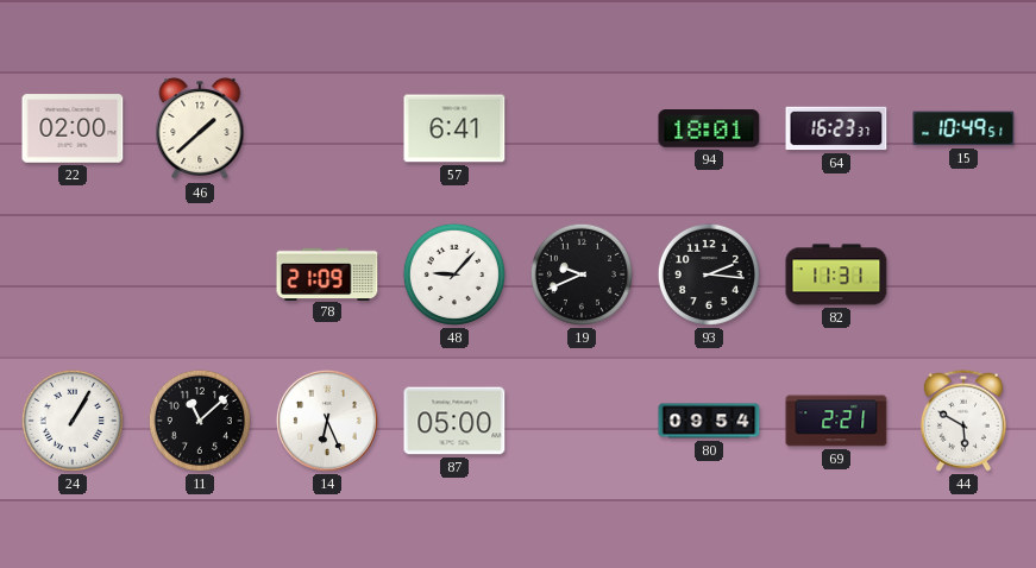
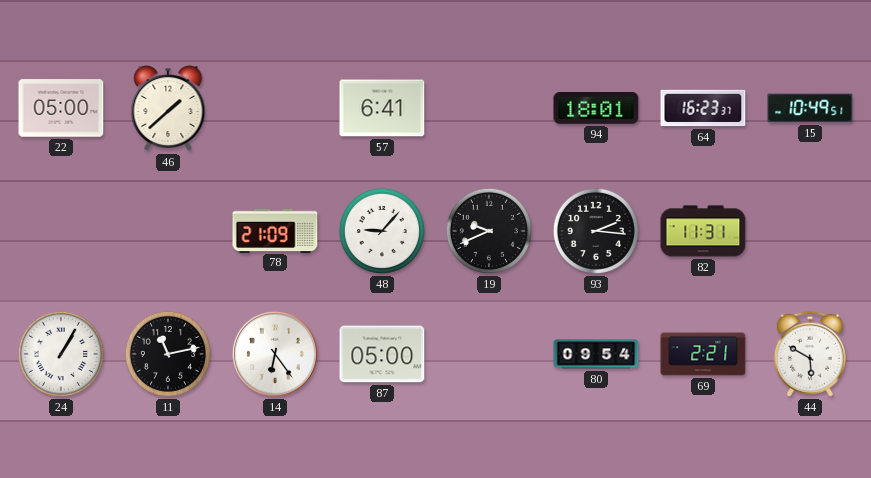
22: 02:00 -> 05:00
11: 11:08 -> 11:13
14: 6:26 -> 6:24
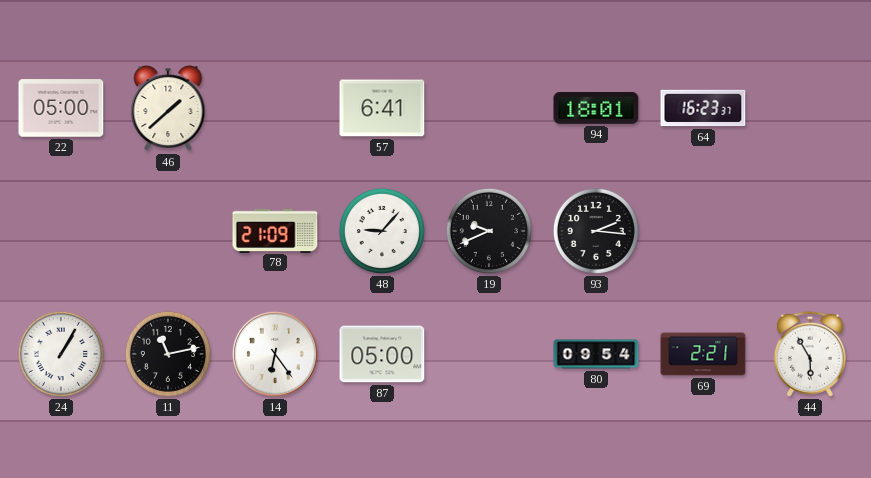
15: 10:49 -> none
82: 11:31 -> none
44: 5:50 -> 5:55
